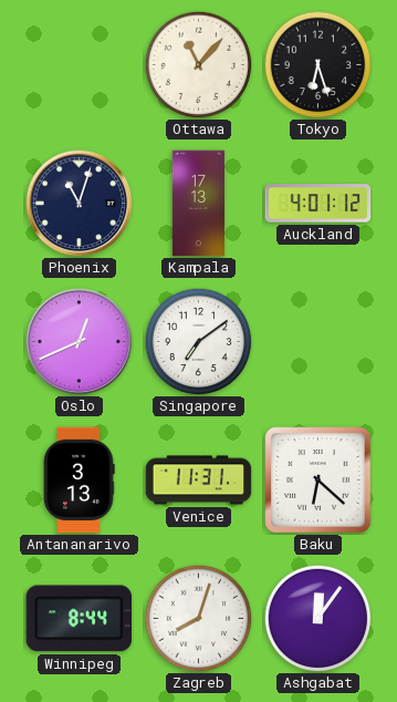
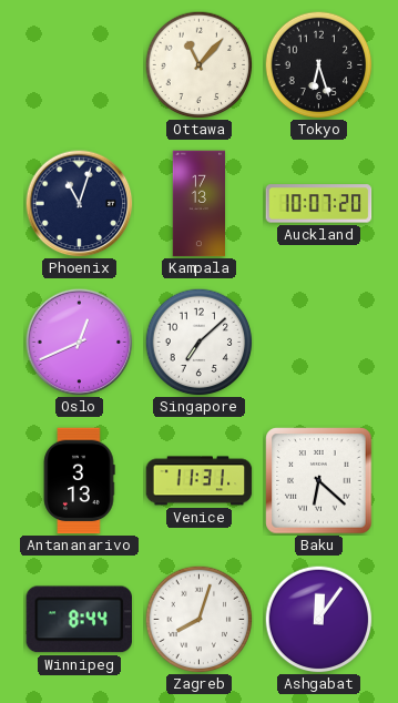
Auckland: 4:01 -> 10:07
Singapore: 7:09 -> 7:08
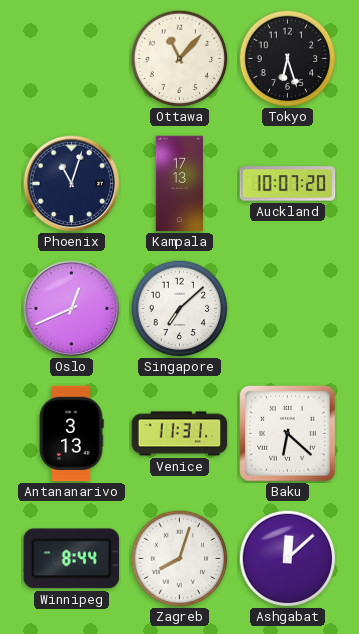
Ashgabat: 12:06 -> 12:08
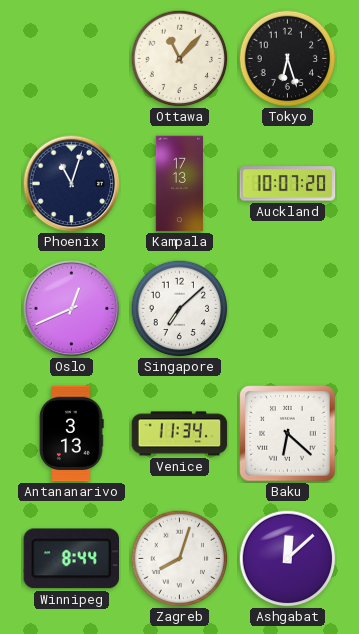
Venice: 11:31 -> 11:34
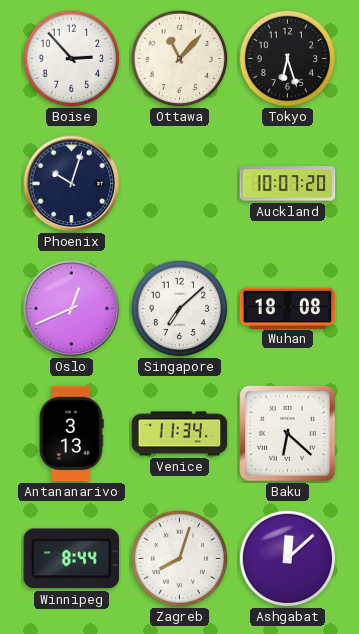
Boise: none -> 2:53
Phoenix: 11:03 -> 10:03
Kampala: 17:13 -> none
Wuhan: none -> 18:08
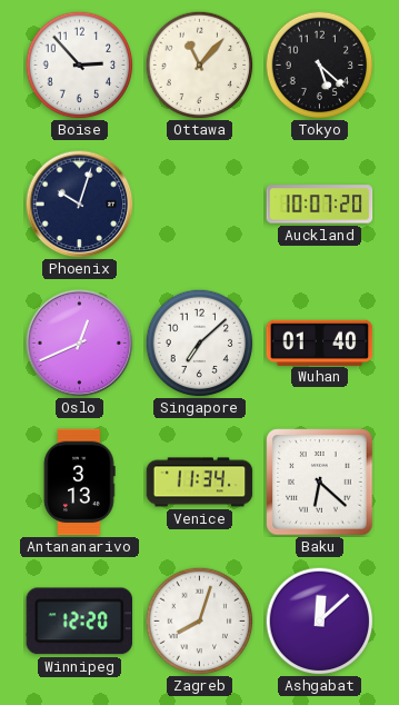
Tokyo: 6:27 -> 5:22
Wuhan: 18:08 -> 01:40
Winnipeg: 8:44 -> 12:20
